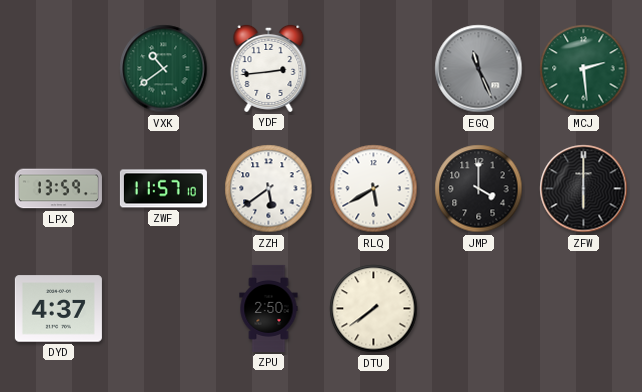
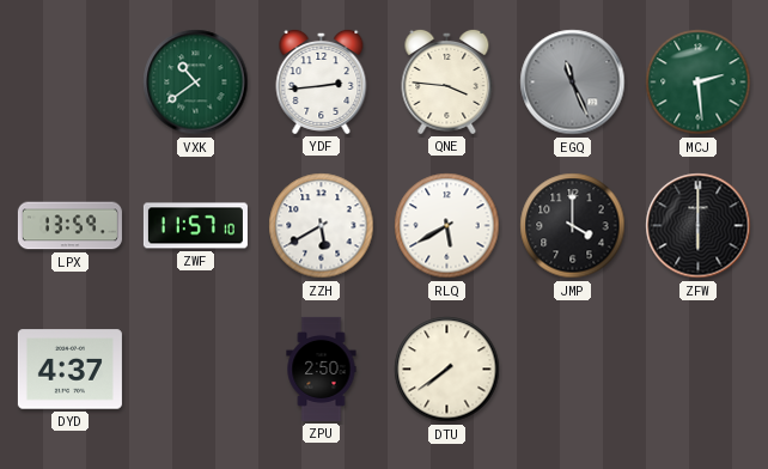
QNE: none -> 3:46
ZZH: 5:39 -> 5:40
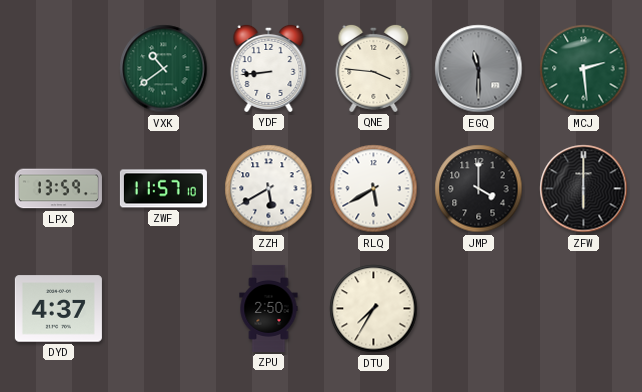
YDF: 2:44 -> 8:44
EGQ: 11:26 -> 11:30
DTU: 7:39 -> 7:35
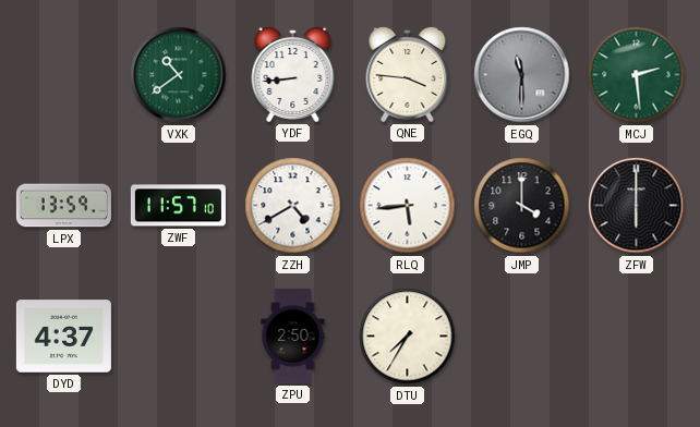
ZZH: 5:40 -> 4:40
RLQ: 5:40 -> 5:44
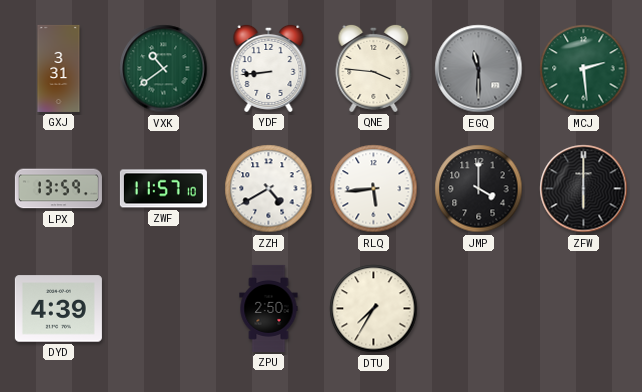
GXJ: none -> 3:31
DYD: 4:37 -> 4:39
